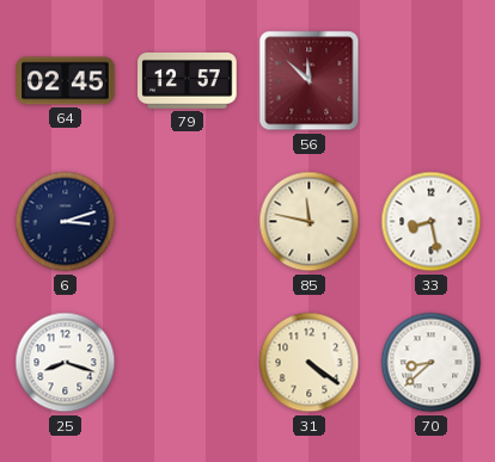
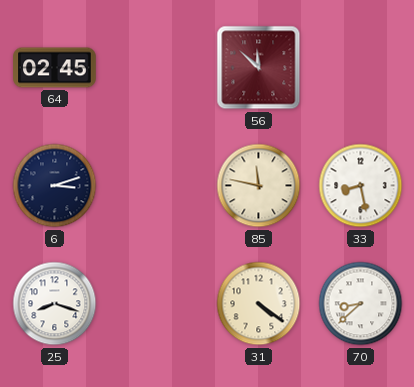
79: 12:57 -> none
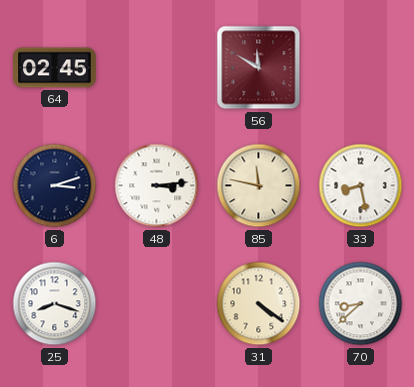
56: 11:52 -> 11:50
48: none -> 3:14
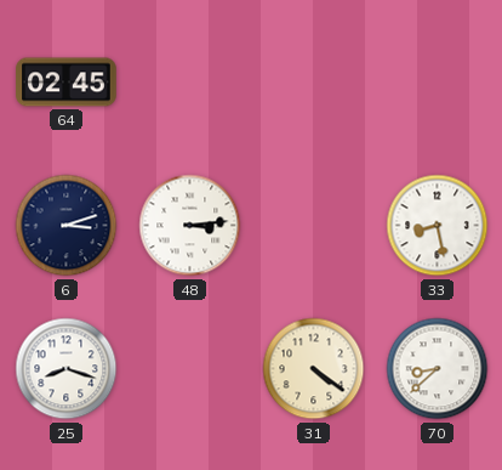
56: 11:50 -> none
85: 11:47 -> none
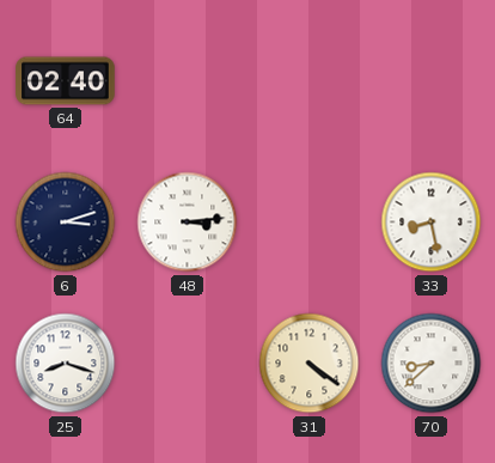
64: 02:45 -> 02:40
